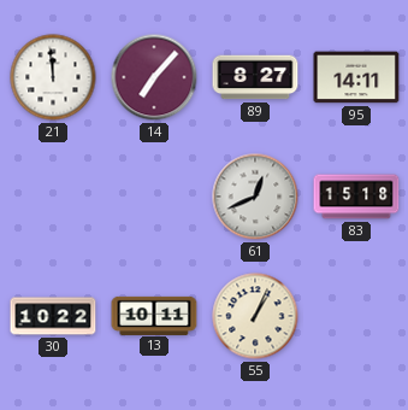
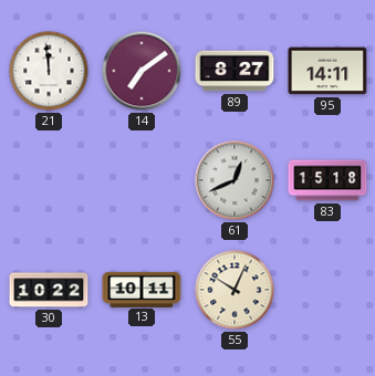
14: 7:07 -> 7:09
55: 1:04 -> 10:04
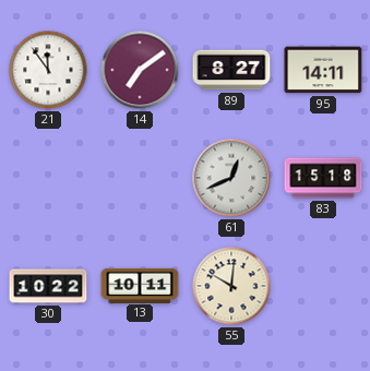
21: 11:59 -> 11:54
55: 10:04 -> 10:01
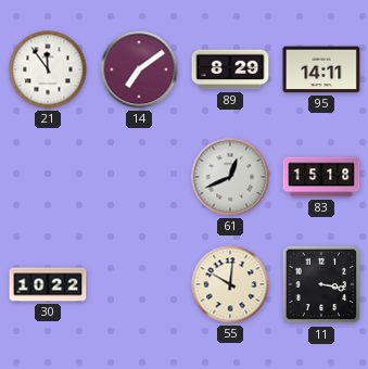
89: 8:27 -> 8:29
13: 10:11 -> none
11: none -> 3:17
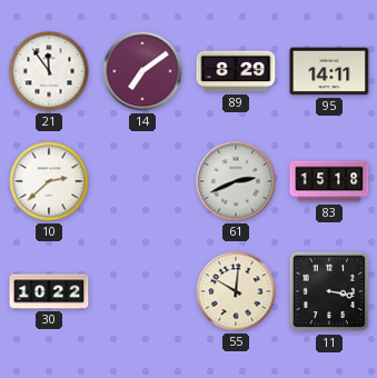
10: none -> 2:38
61: 12:41 -> 2:41
